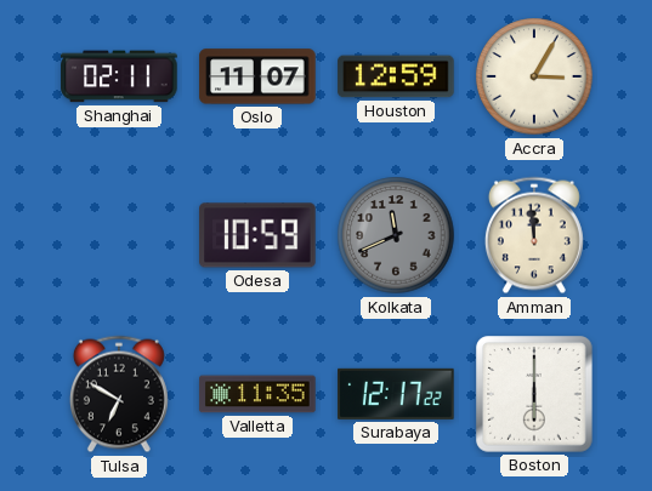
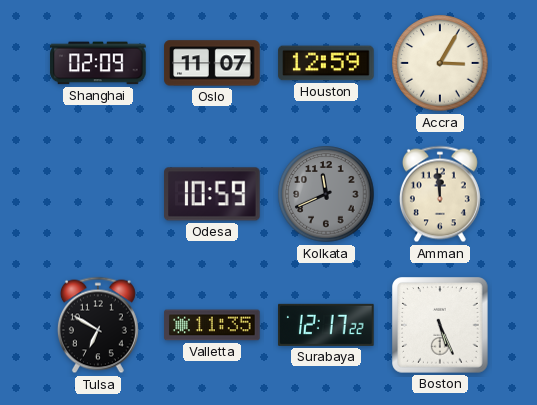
Shanghai: 02:11 -> 02:09
Boston: 6:00 -> 5:26
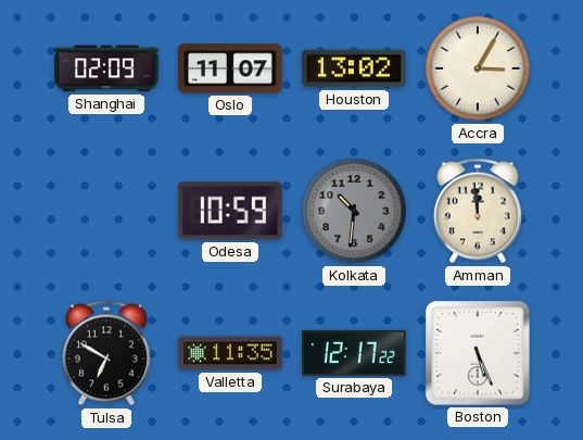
Houston: 12:59 -> 13:02
Kolkata: 11:41 -> 10:31
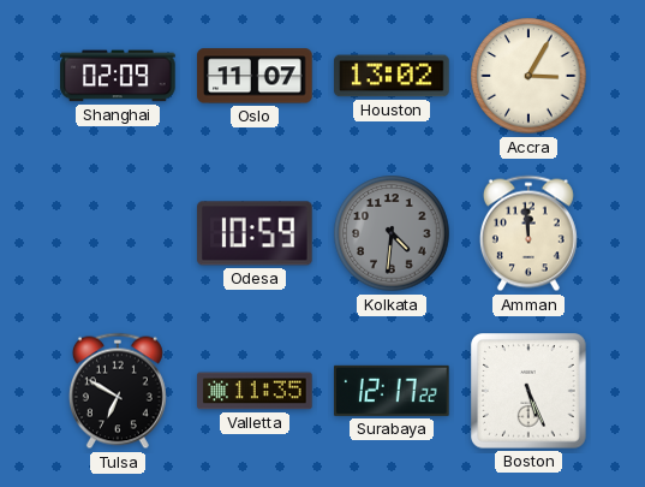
Kolkata: 10:31 -> 4:31
